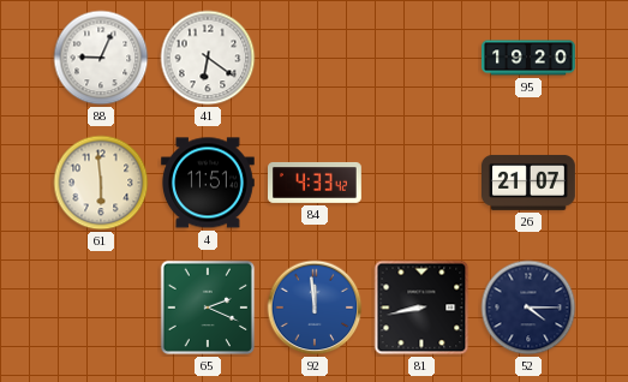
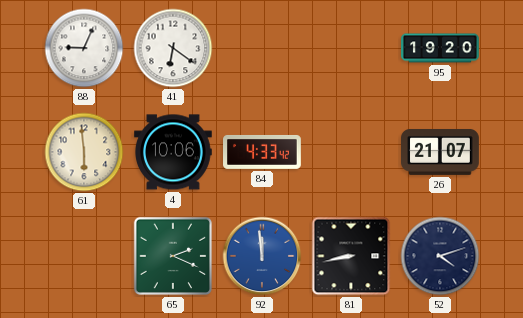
4: 11:51 -> 10:06
52: 4:15 -> 4:12
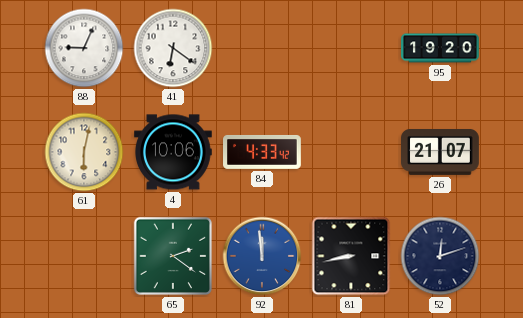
61: 5:59 -> 6:02
65: 2:19 -> 2:21
52: 4:12 -> 12:12
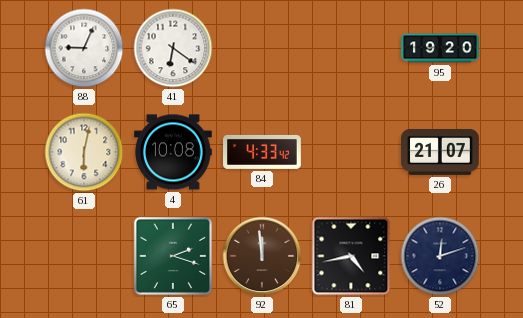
4: 10:06 -> 10:08
65: 2:21 -> 2:18
92 dial: blue -> brown
81: 8:43 -> 4:43
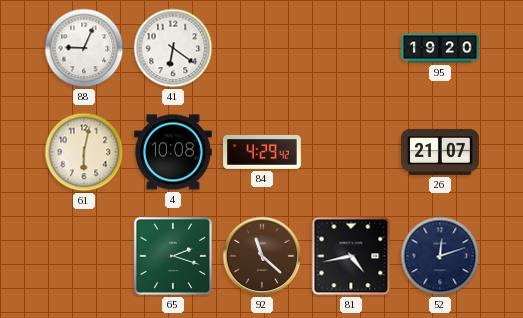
84: 4:33 -> 4:29
92: 11:59 -> 11:22
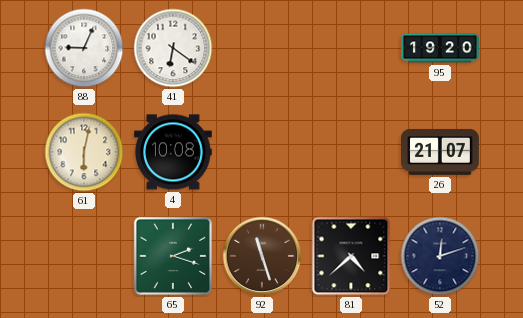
84: 4:29 -> none
92: 11:22 -> 11:27
81: 4:43 -> 4:38
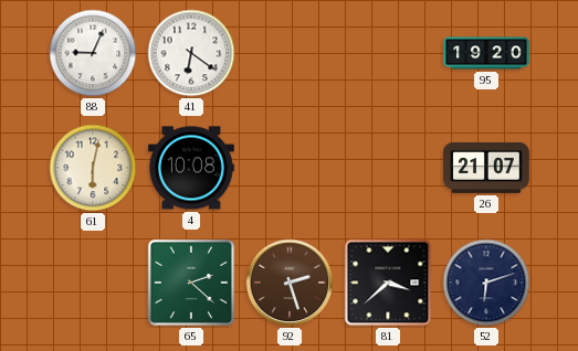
65: 2:18 -> 2:22
92: 11:27 -> 2:27
81: 4:38 -> 3:38
52: 12:12 -> 6:12
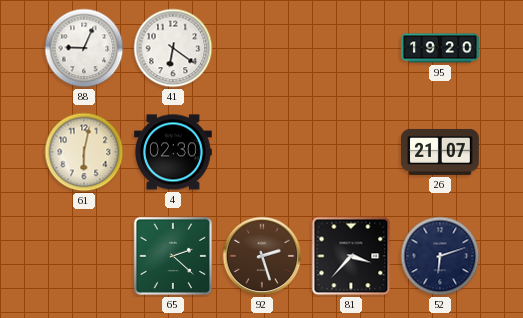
4: 10:08 -> 02:30
81: 3:38 -> 3:37
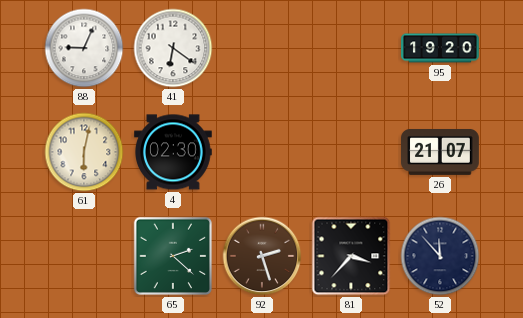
52: 6:12 -> 11:53
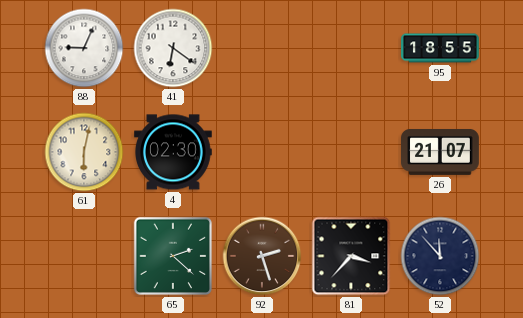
95: 19:20 -> 18:55
